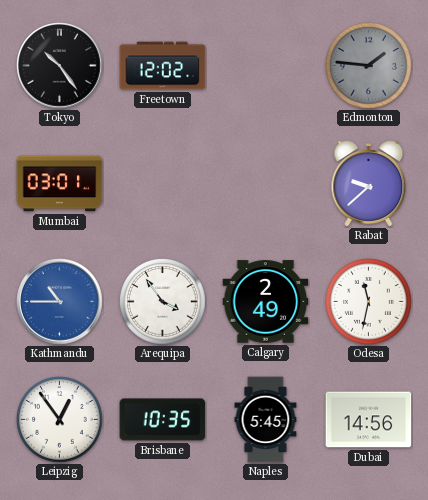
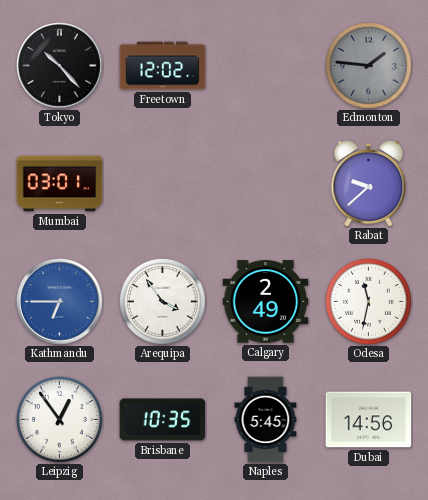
Tokyo: 10:24 -> 10:23
Kathmandu: 10:45 -> 6:45
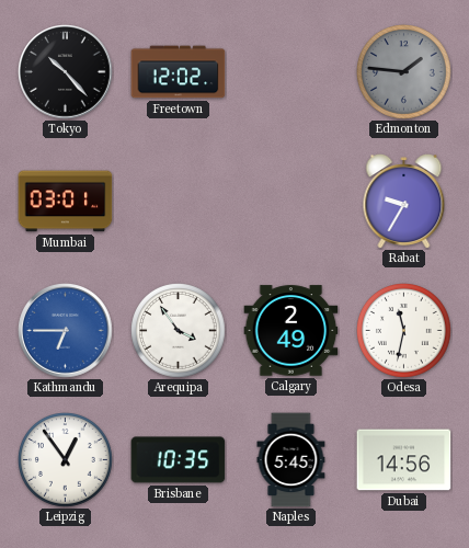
Rabat: 9:38 -> 9:35
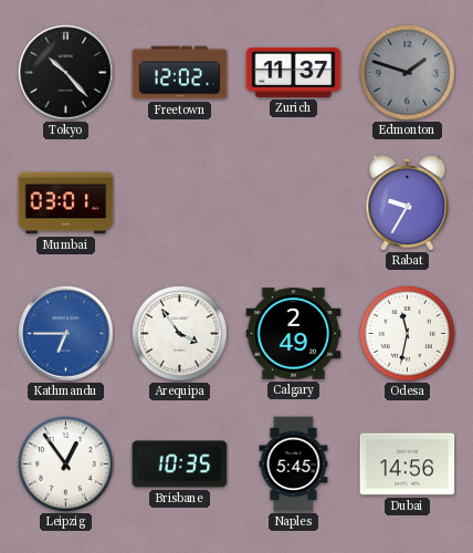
Zurich: none -> 11:37
Edmonton: 1:46 -> 1:48
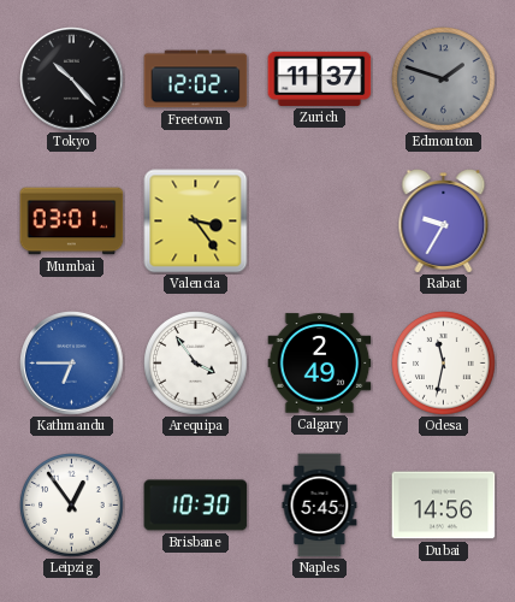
Valencia: none -> 3:24
Brisbane: 10:35 -> 10:30
